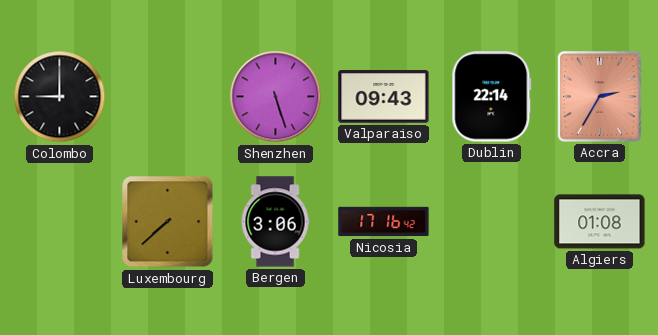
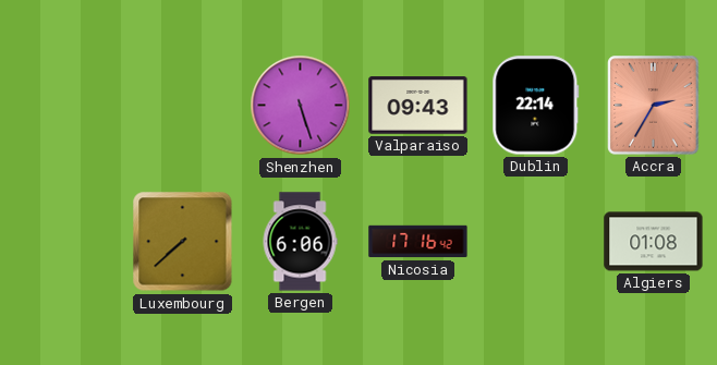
Colombo: 9:00 -> none
Bergen: 3:06 -> 6:06
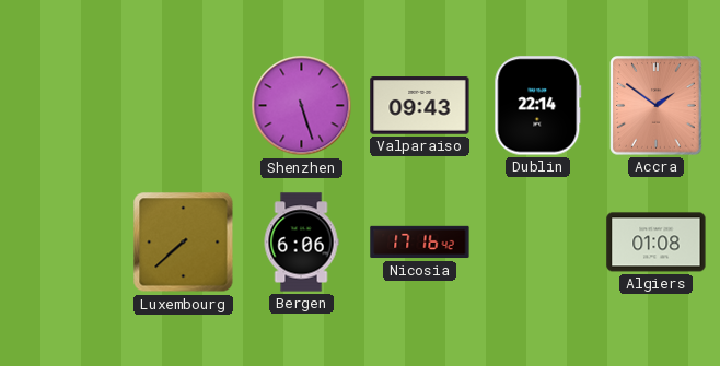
Accra: 2:35 -> 1:51
